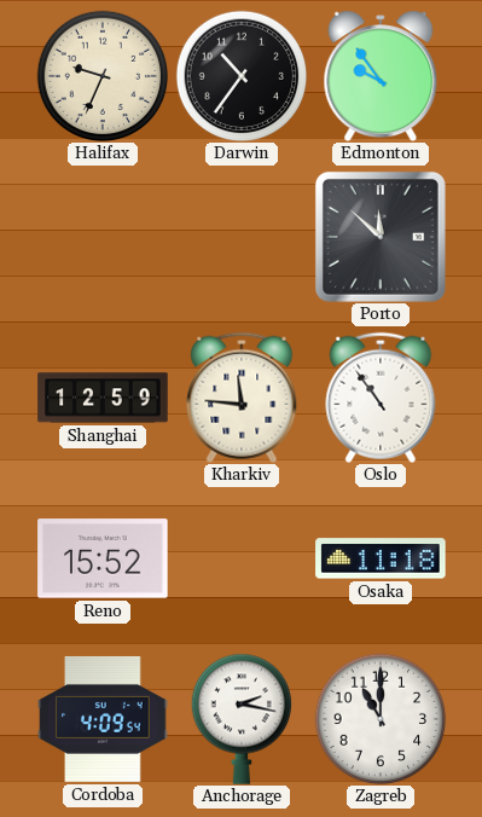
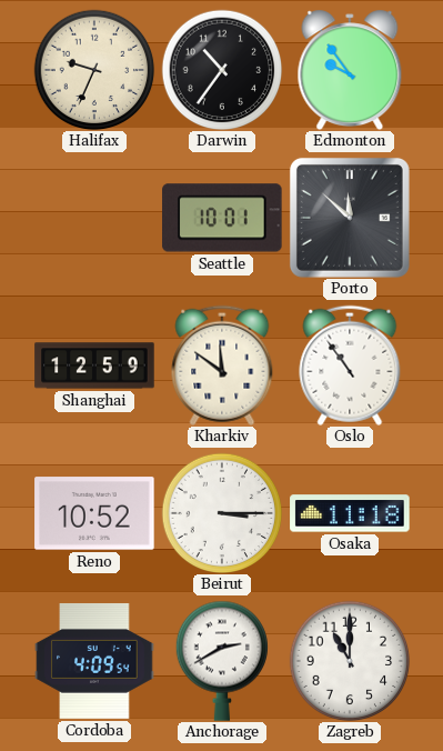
Seattle: none -> 10:01
Kharkiv: 11:46 -> 11:51
Reno: 15:52 -> 10:52
Beirut: none -> 3:15
Anchorage: 2:17 -> 2:40
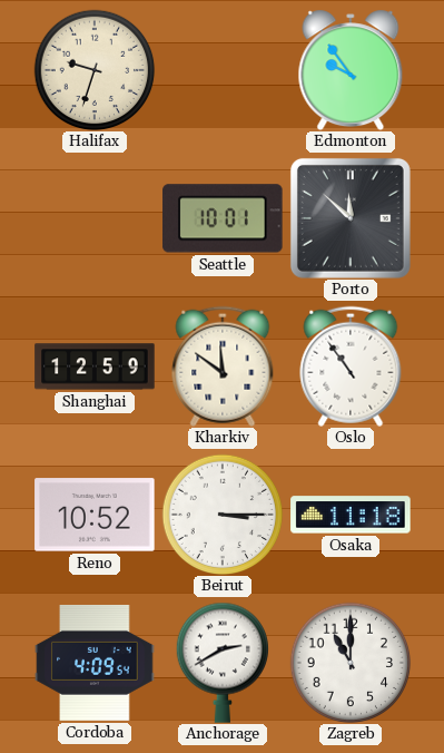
Halifax: 9:34 -> 9:33
Darwin: 10:36 -> none
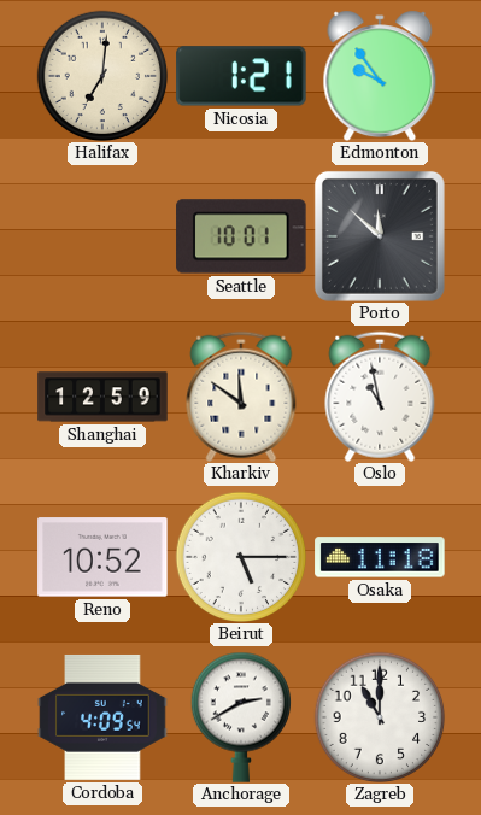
Halifax: 9:33 -> 7:01
Nicosia: none -> 1:21
Oslo: 10:54 -> 10:58
Beirut: 3:15 -> 5:15
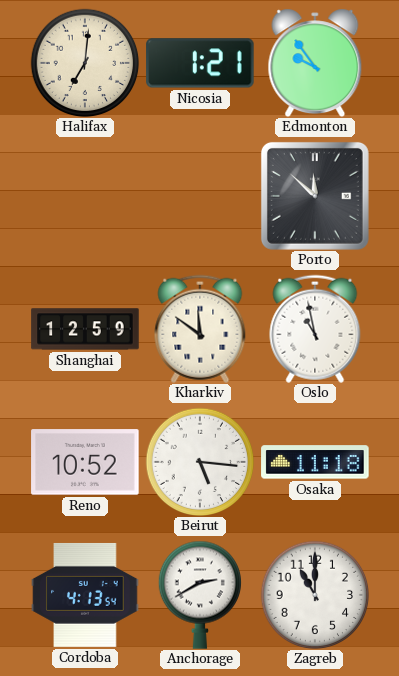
Seattle: 10:01 -> none
Beirut: 5:15 -> 5:16
Cordoba: 4:09 -> 4:13
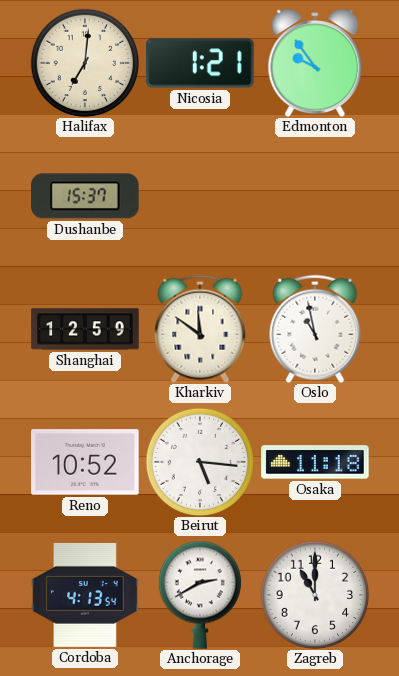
Dushanbe: none -> 15:37
Porto: 11:52 -> none
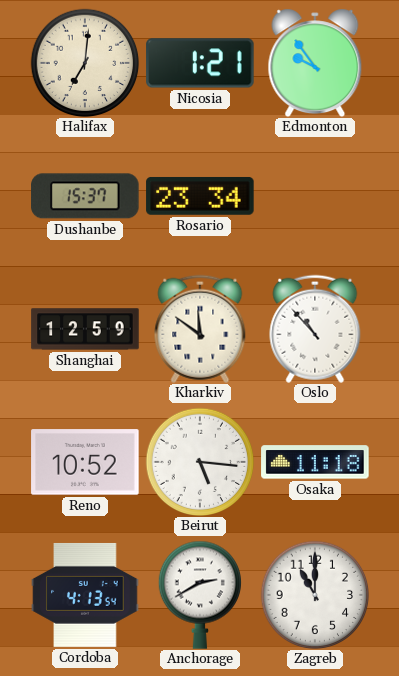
Rosario: none -> 23:34
Oslo: 10:58 -> 10:53
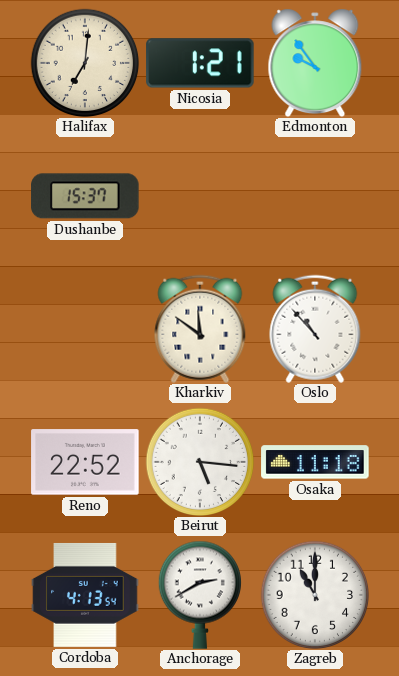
Rosario: 23:34 -> none
Shanghai: 12:59 -> none
Reno: 10:52 -> 22:52
